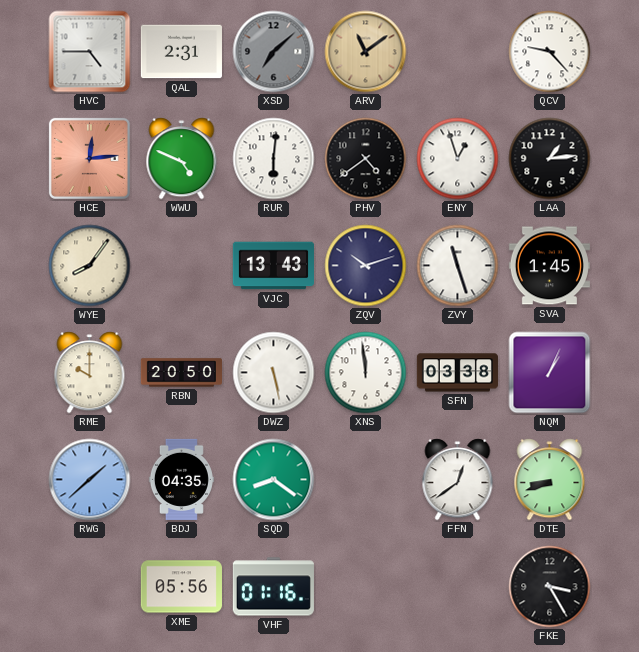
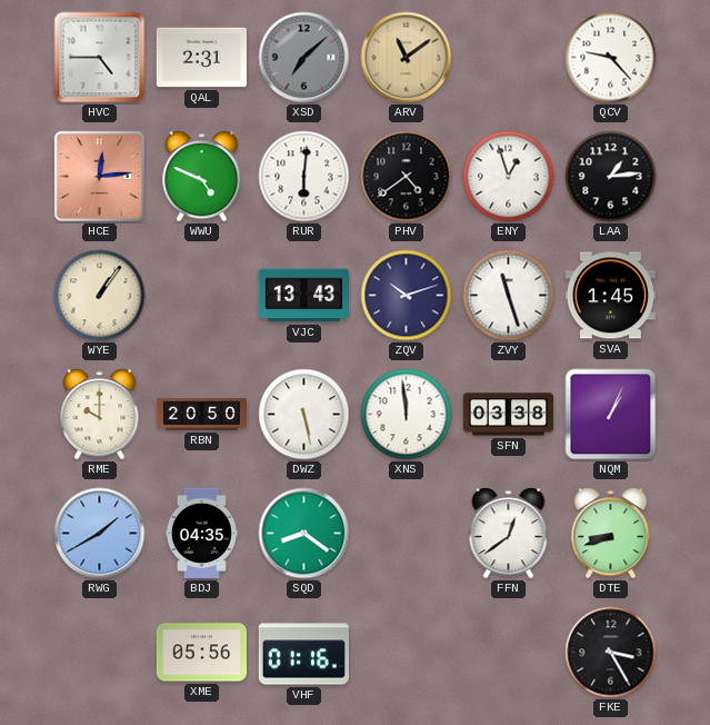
WYE: 8:06 -> 1:06
RWG: 1:38 -> 1:40
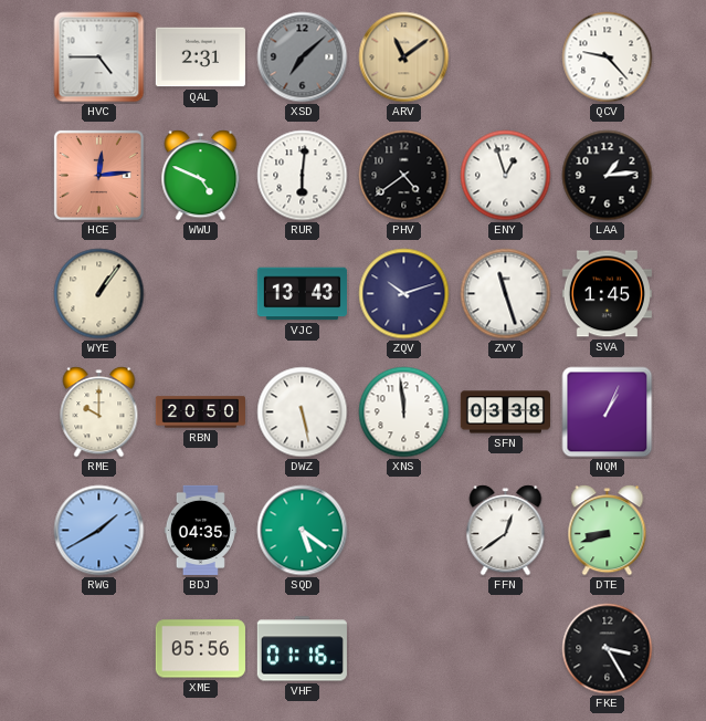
SQD: 8:21 -> 5:21
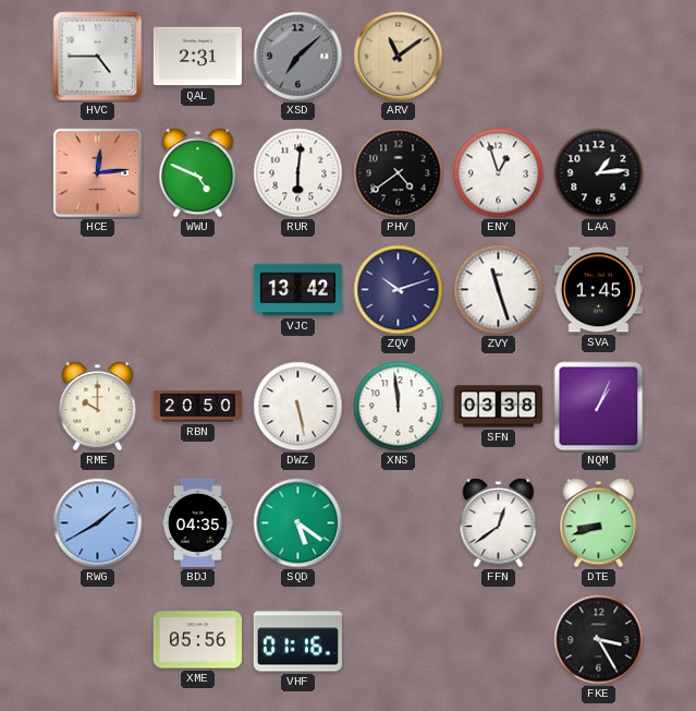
QCV: 9:23 -> none
WYE: 1:06 -> none
VJC: 13:43 -> 13:42
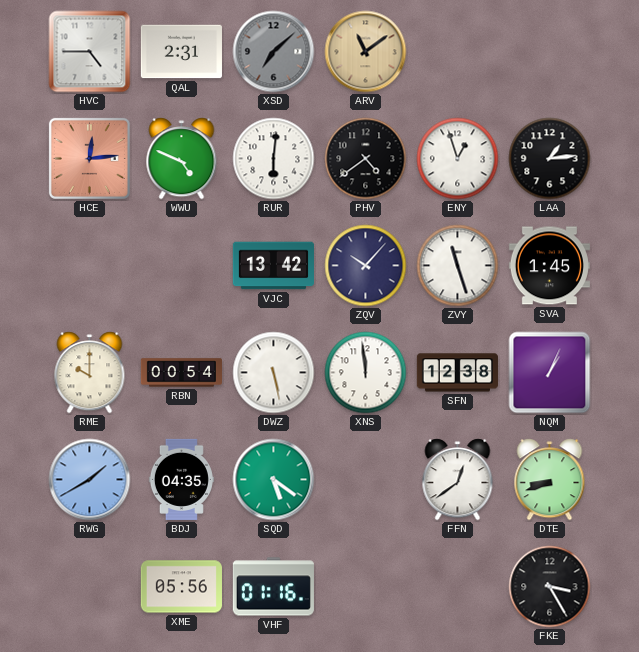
ZQV: 10:12 -> 10:07
RBN: 20:50 -> 00:54
SFN: 03:38 -> 12:38
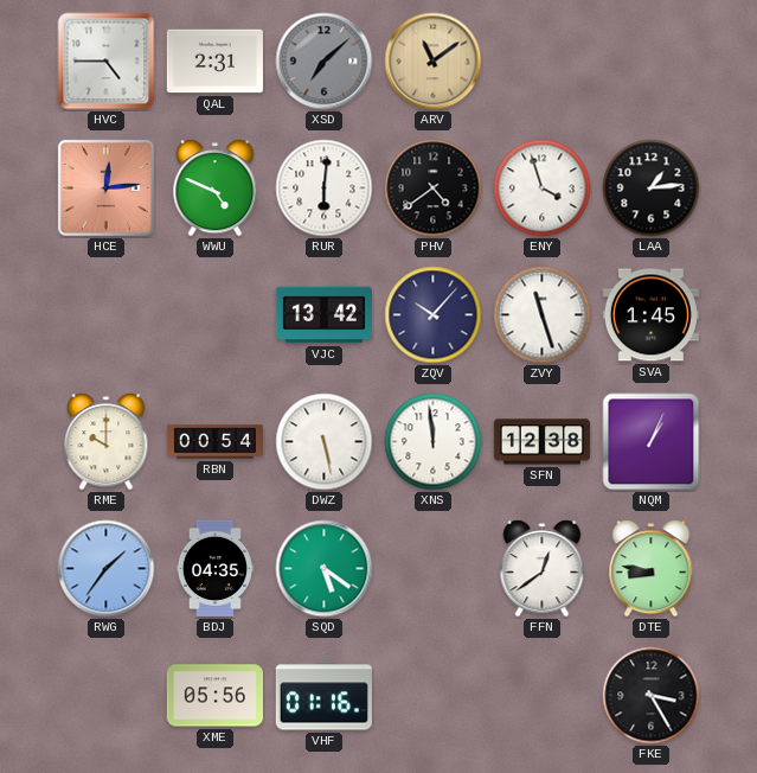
ENY: 12:57 -> 3:57
RWG: 1:40 -> 1:36
DTE: 8:42 -> 8:47
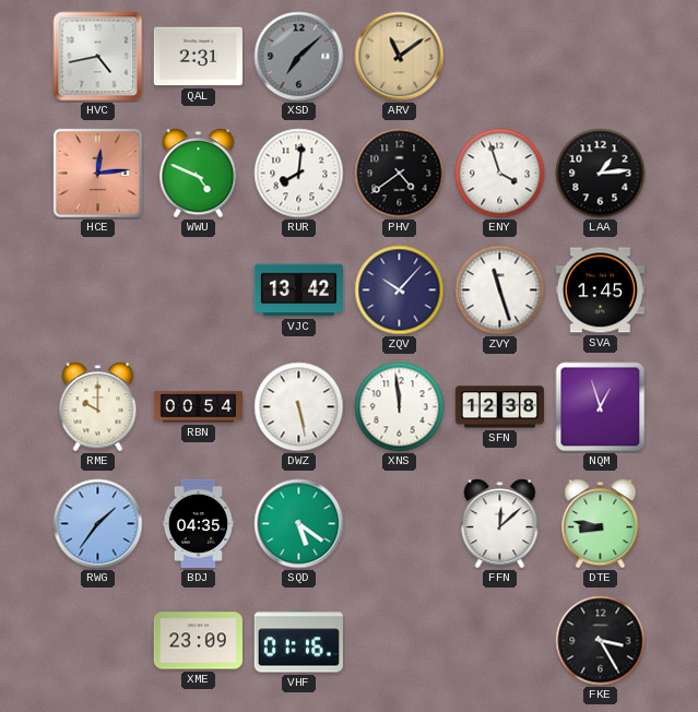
HVC: 4:45 -> 4:43
RUR: 6:01 -> 8:01
NQM: 1:04 -> 12:57
FFN: 12:39 -> 12:08
XME: 05:56 -> 23:09
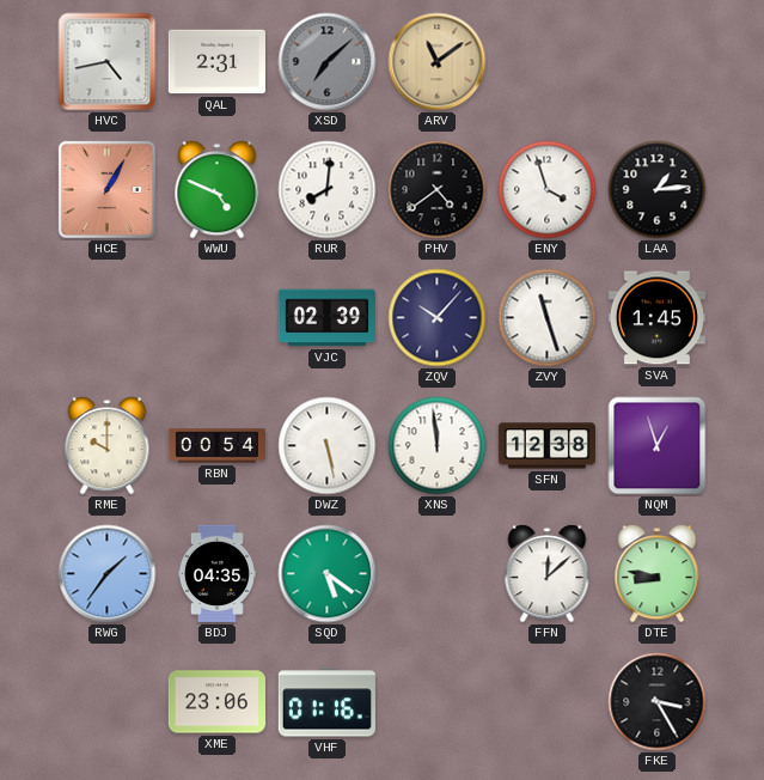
HCE: 12:14 -> 1:05
VJC: 13:42 -> 02:39
XME: 23:09 -> 23:06
